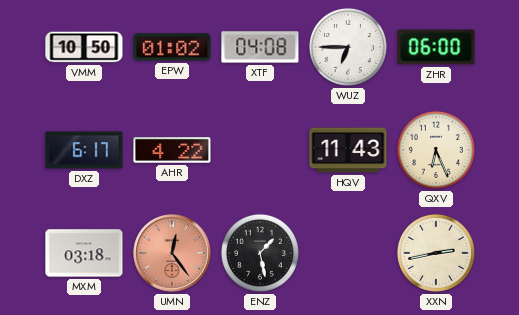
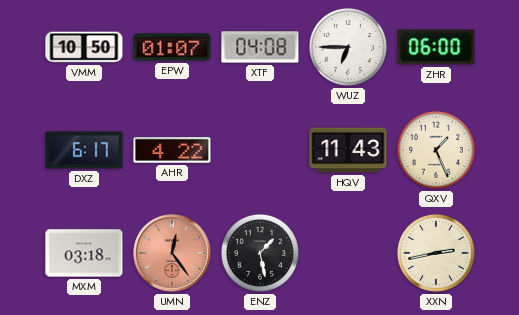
EPW: 01:02 -> 01:07
QXV: 6:26 -> 1:26
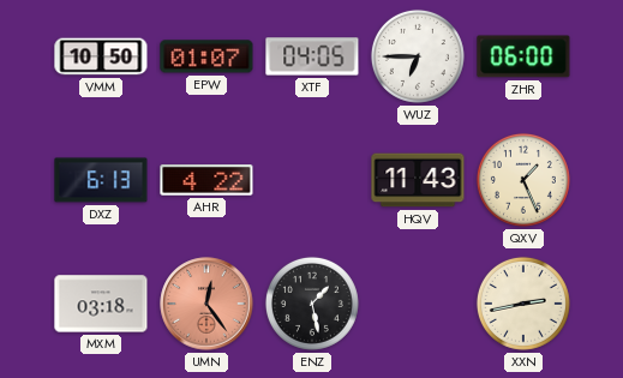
XTF: 04:08 -> 04:05
DXZ: 6:17 -> 6:13
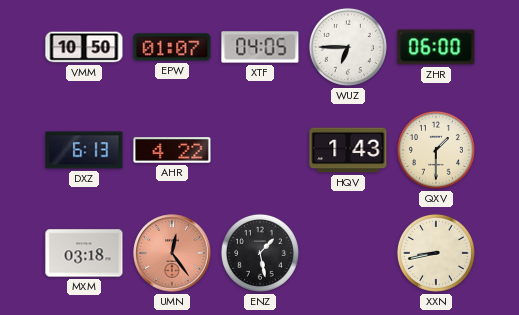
HQV: 11:43 -> 1:43
QXV: 1:26 -> 1:30
XXN: 2:43 -> 8:43
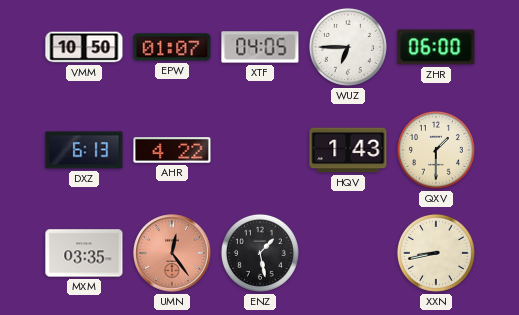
MXM: 03:18 -> 03:35
